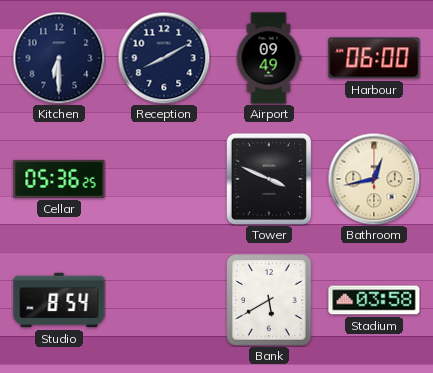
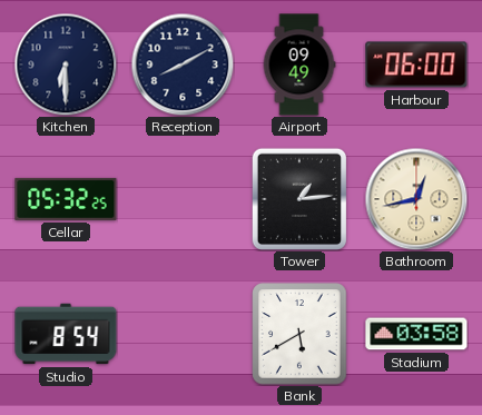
Cellar: 05:36 -> 05:32
Tower: 3:49 -> 1:14
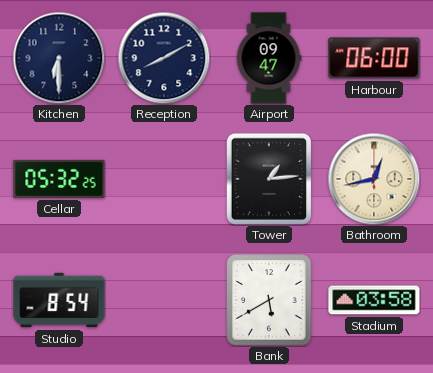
Airport: 09:49 -> 09:47
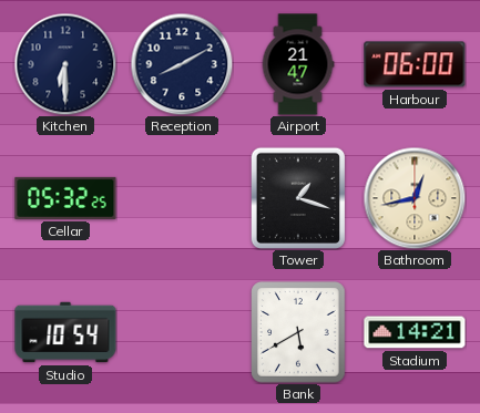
Airport: 09:47 -> 21:47
Tower: 1:14 -> 1:18
Studio: 8:54 -> 10:54
Stadium: 03:58 -> 14:21
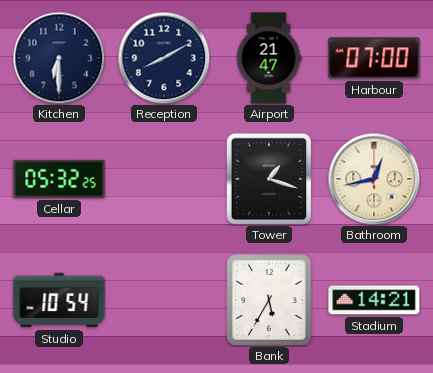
Harbour: 06:00 -> 07:00
Bank: 5:40 -> 5:35
